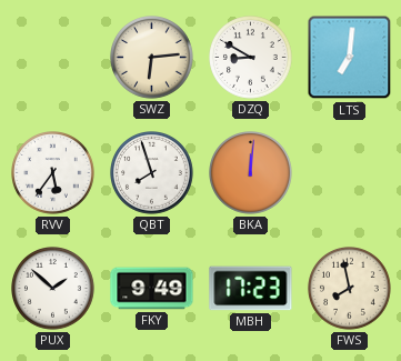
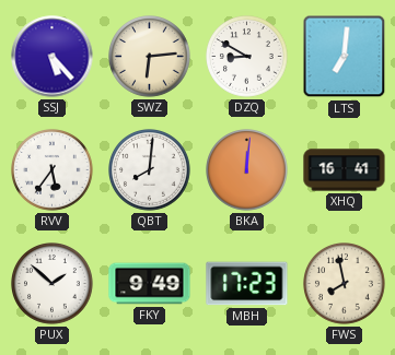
SSJ: none -> 5:23
QBT: 7:57 -> 8:01
XHQ: none -> 16:41
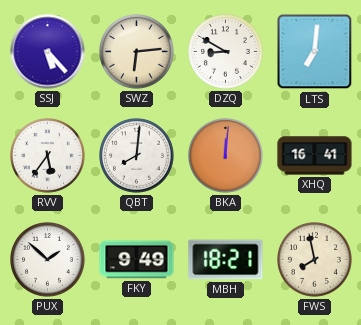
MBH: 17:23 -> 18:21
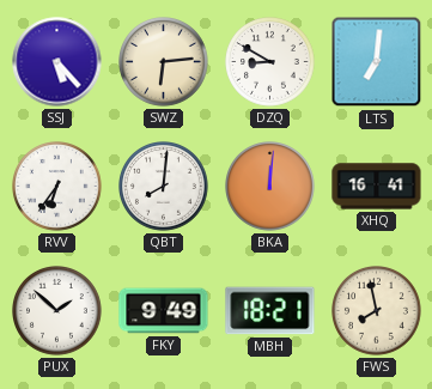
RVV: 5:36 -> 6:36
